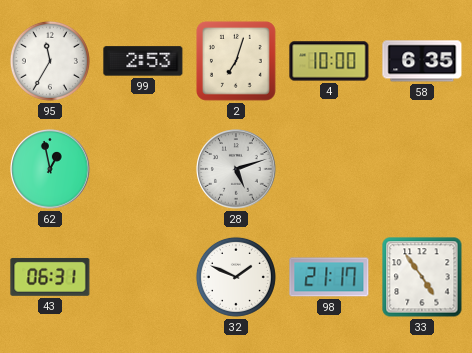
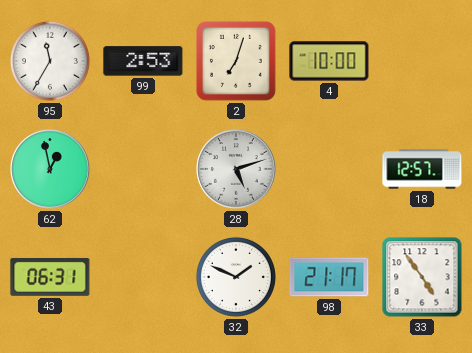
58: 6:35 -> none
18: none -> 12:57
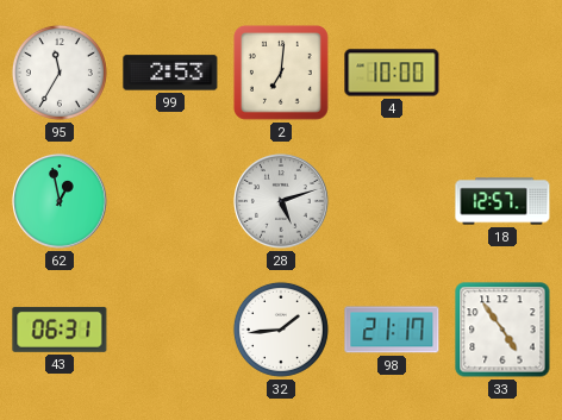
2: 7:03 -> 7:01
32: 1:49 -> 1:44
